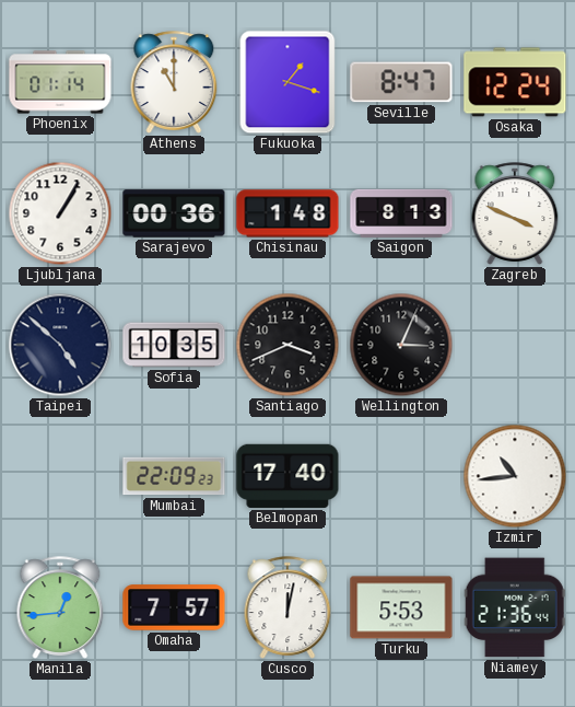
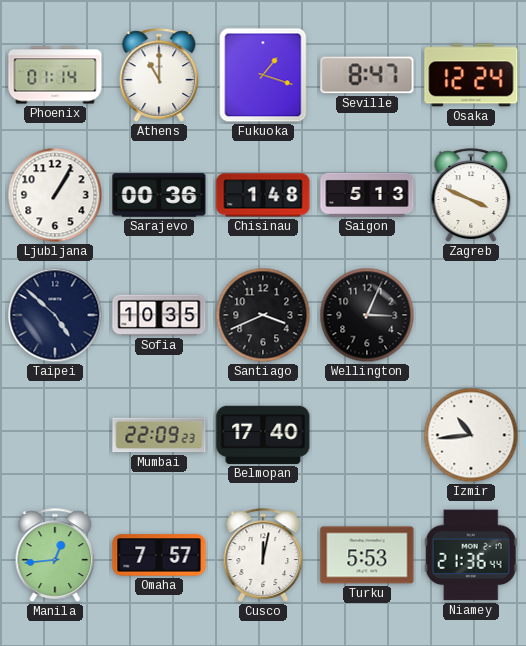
Saigon: 8:13 -> 5:13
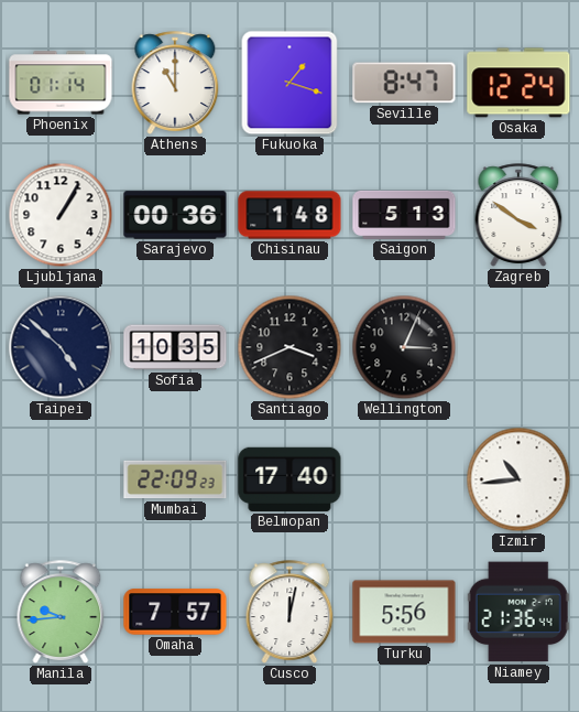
Zagreb: 3:49 -> 3:51
Manila: 12:44 -> 9:44
Turku: 5:53 -> 5:56
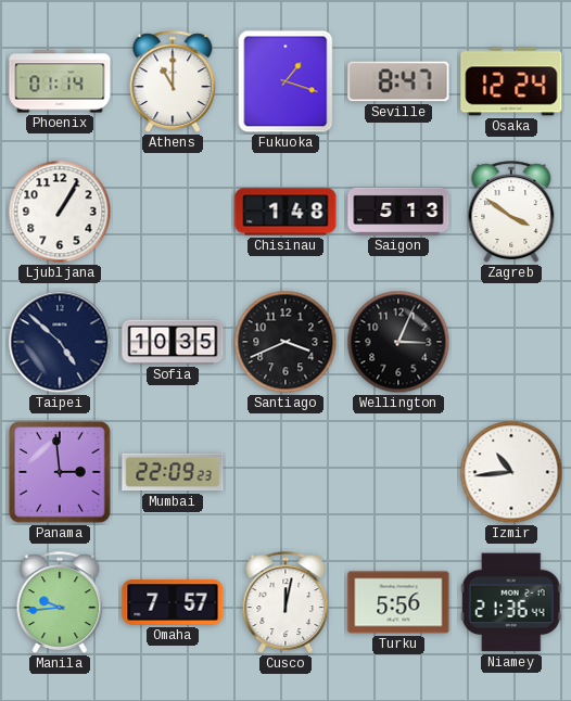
Sarajevo: 00:36 -> none
Panama: none -> 2:59
Belmopan: 17:40 -> none
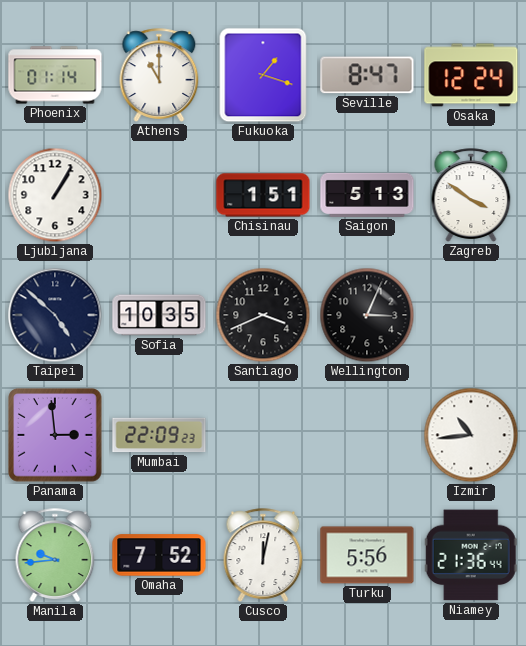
Chisinau: 1:48 -> 1:51
Omaha: 7:57 -> 7:52
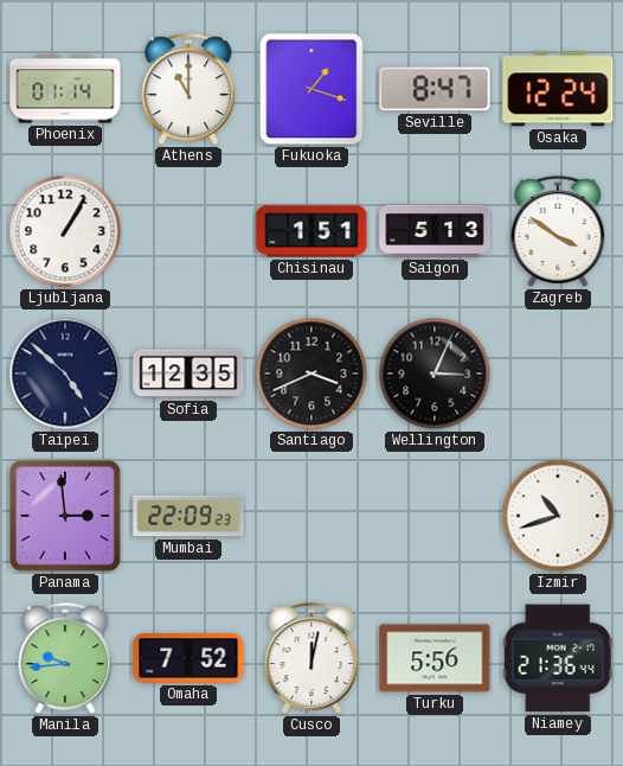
Sofia: 10:35 -> 12:35
Izmir: 10:44 -> 10:42
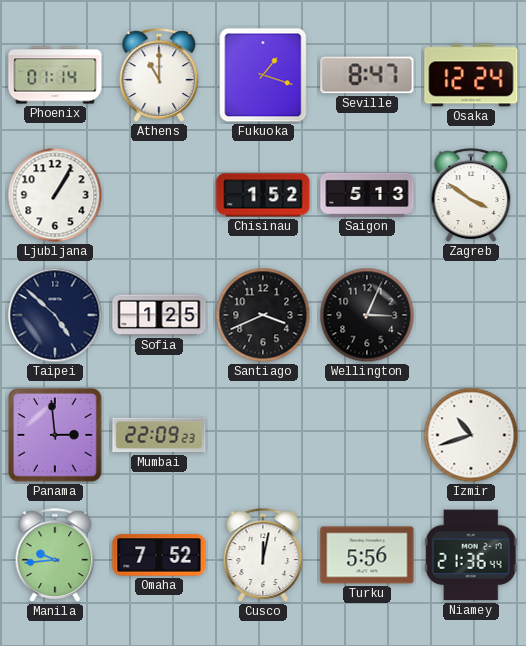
Chisinau: 1:51 -> 1:52
Sofia: 12:35 -> 1:25
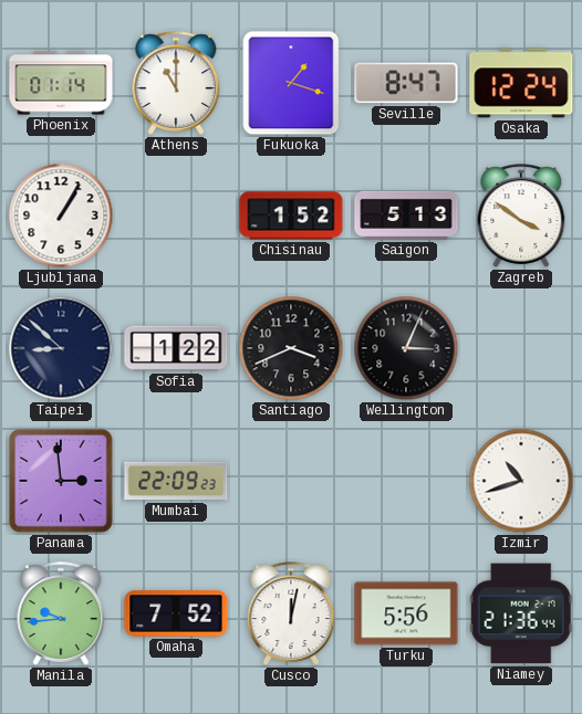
Taipei: 4:52 -> 8:52
Sofia: 1:25 -> 1:22
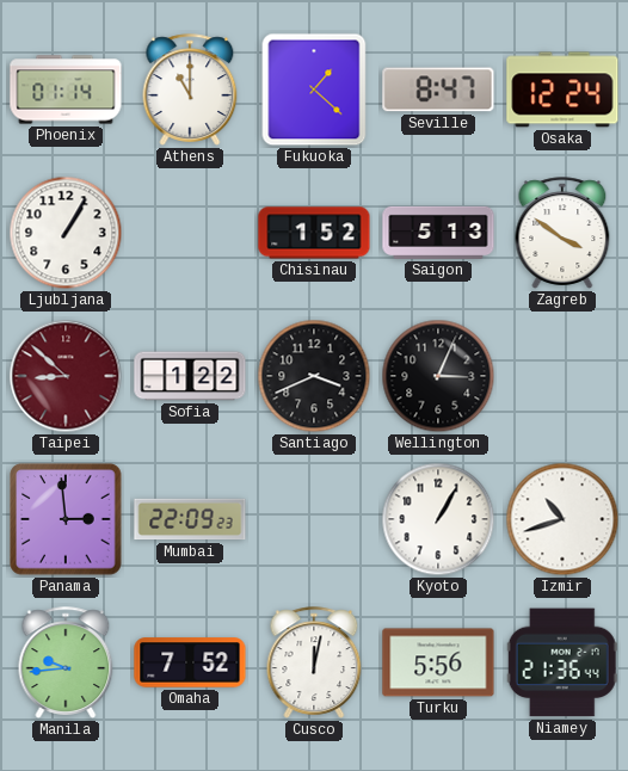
Fukuoka: 1:18 -> 1:22
Taipei dial: navy -> burgundy
Kyoto: none -> 1:05
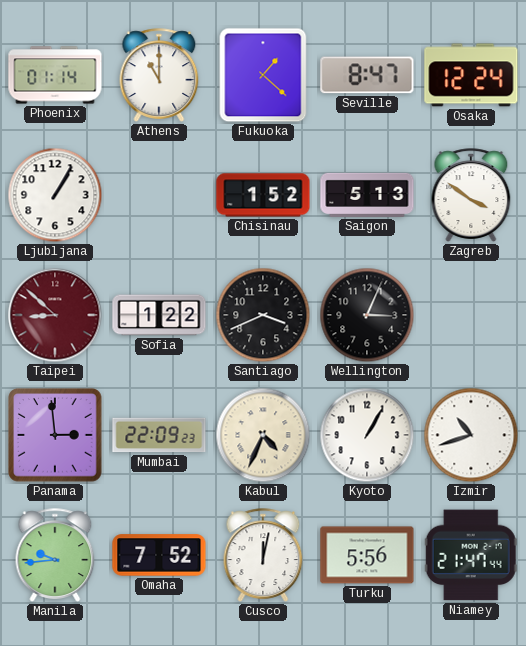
Kabul: none -> 4:34
Niamey: 21:36 -> 21:47
